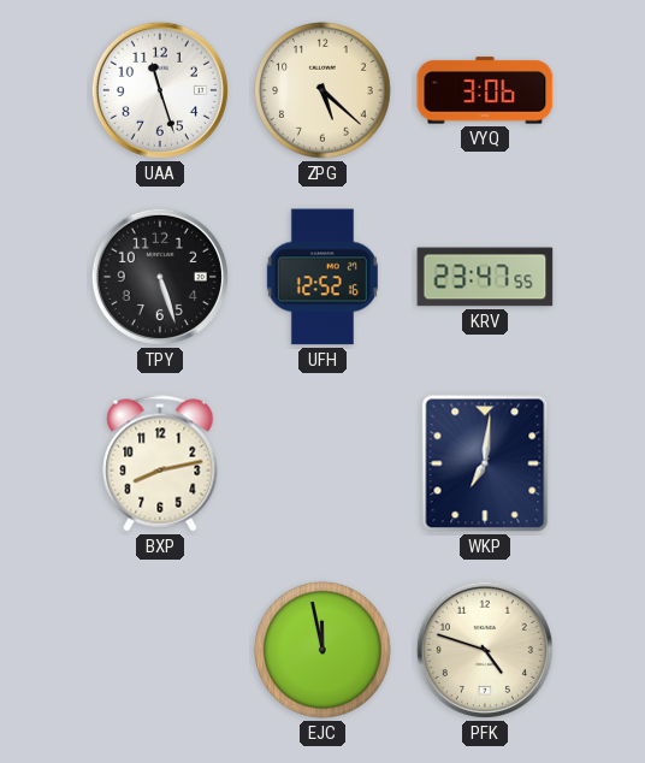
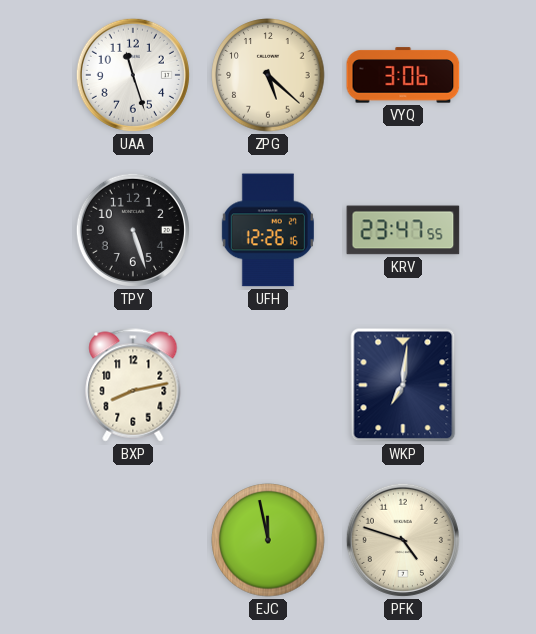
UFH: 12:52 -> 12:26
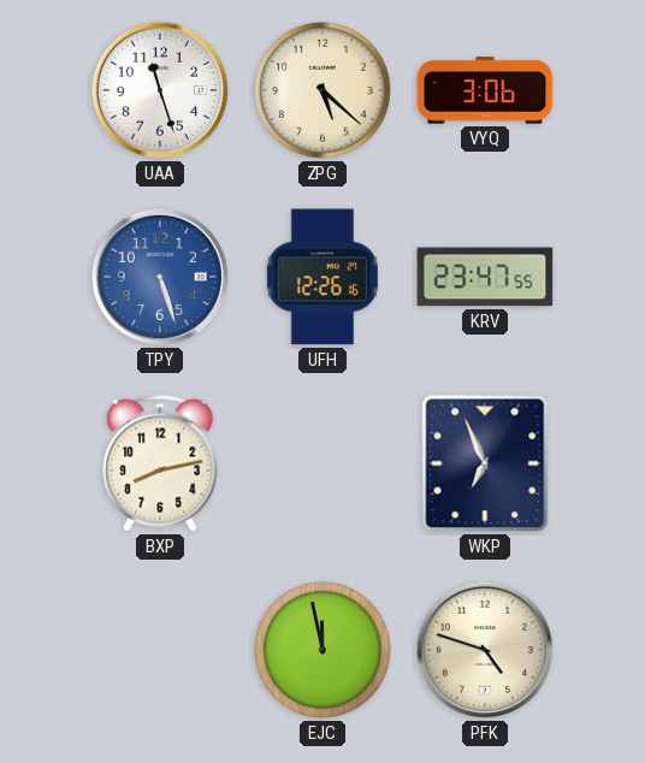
TPY dial: black -> blue
WKP: 7:01 -> 6:56
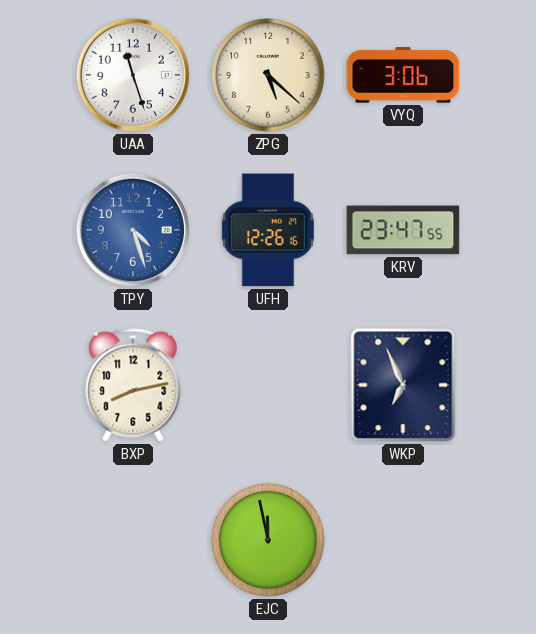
TPY: 5:27 -> 4:27
PFK: 4:48 -> none
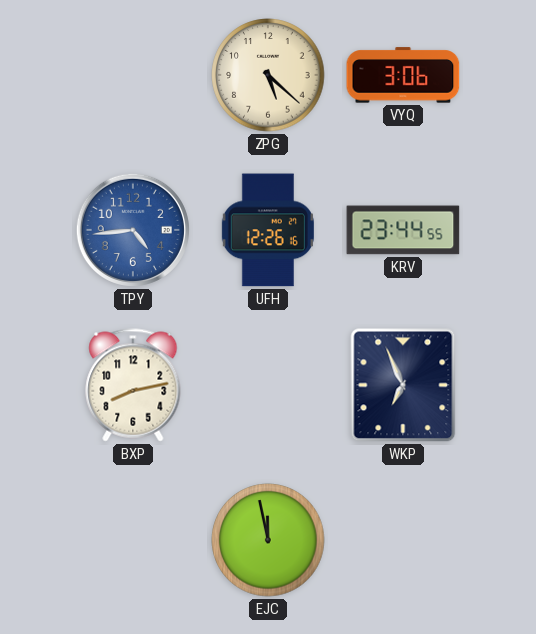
UAA: 11:27 -> none
TPY: 4:27 -> 4:44
KRV: 23:47 -> 23:44
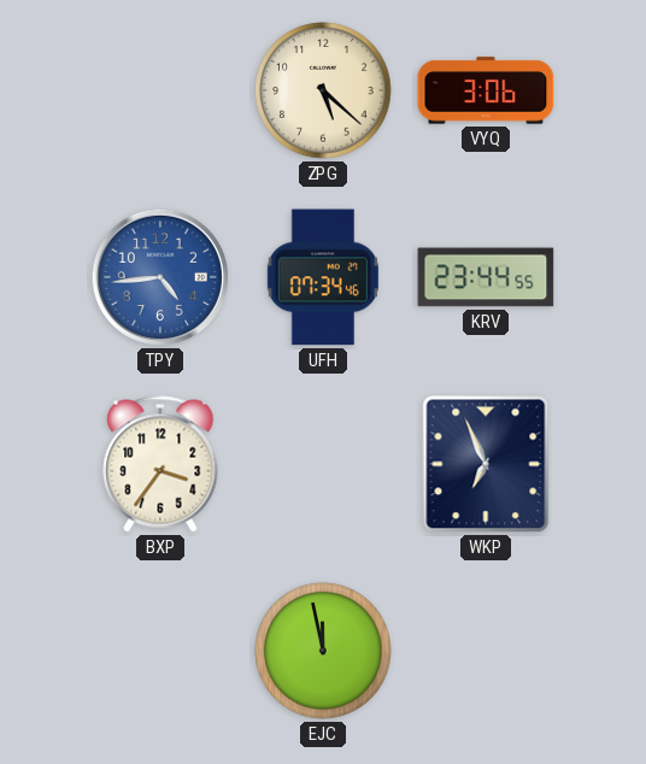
UFH: 12:26 -> 07:34
BXP: 8:13 -> 3:36
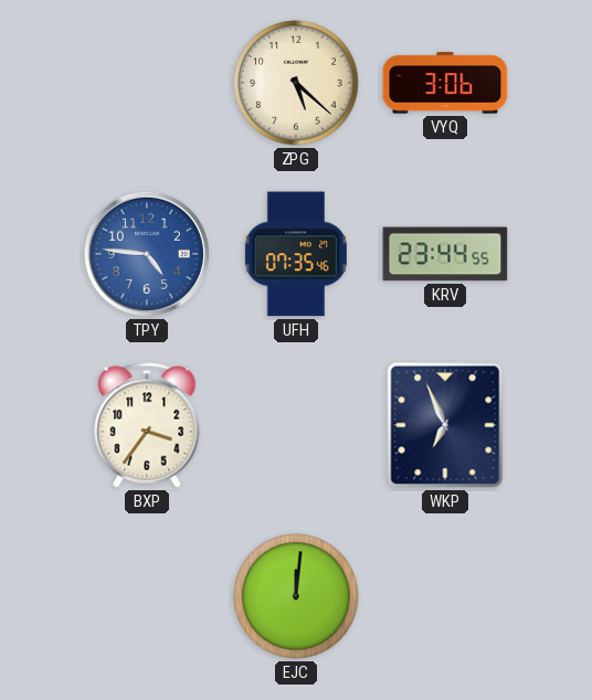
TPY: 4:44 -> 4:46
UFH: 07:34 -> 07:35
EJC: 11:58 -> 12:01
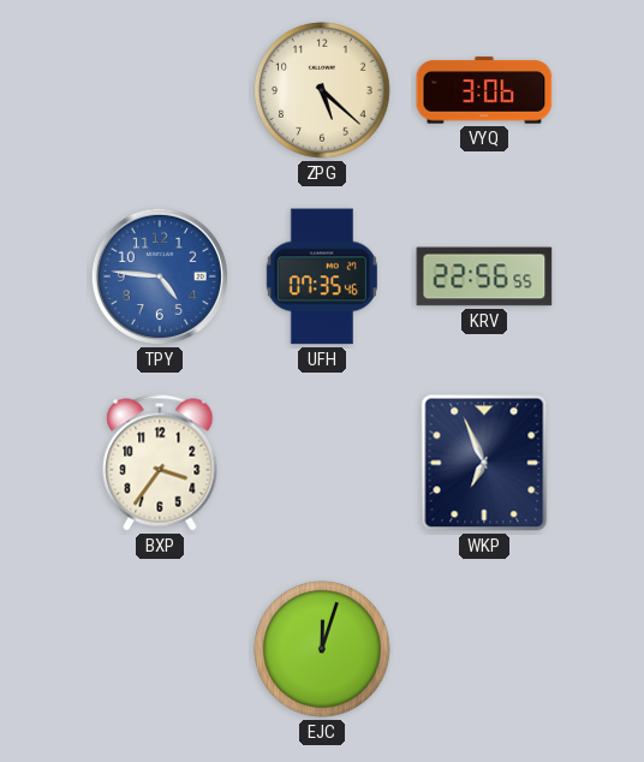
KRV: 23:44 -> 22:56
EJC: 12:01 -> 12:03
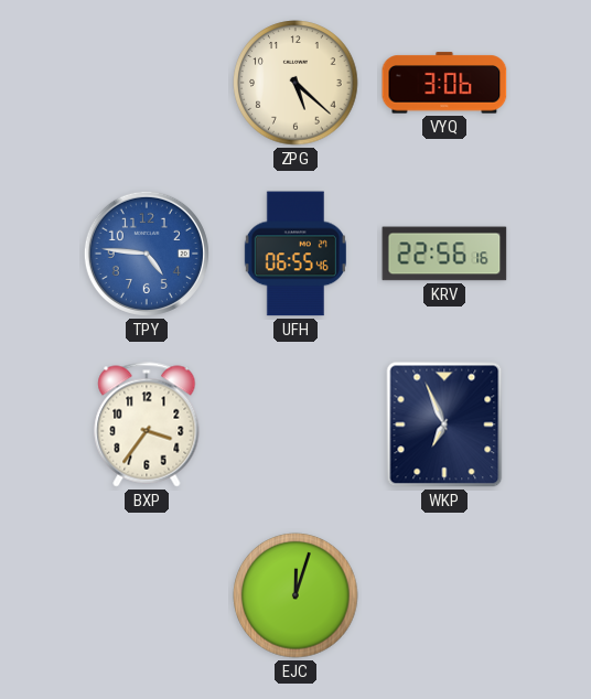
UFH: 07:35 -> 06:55
KRV: 22:56:55 -> 22:56:16
